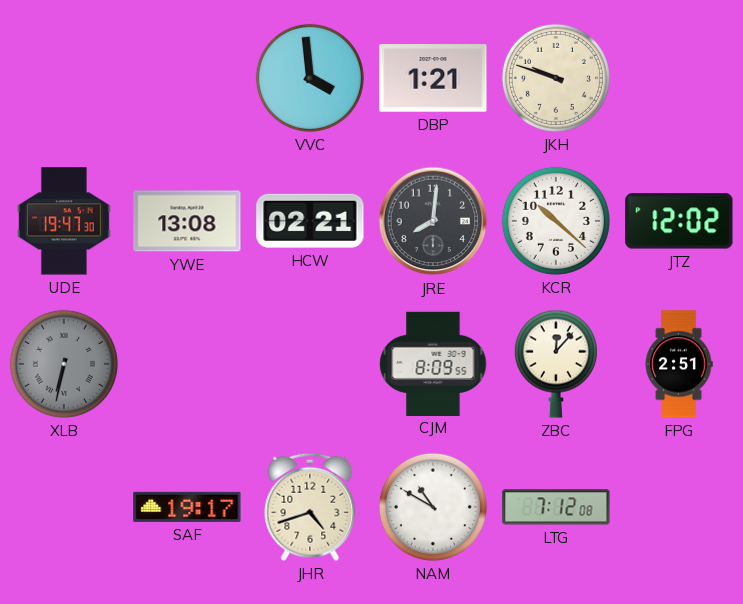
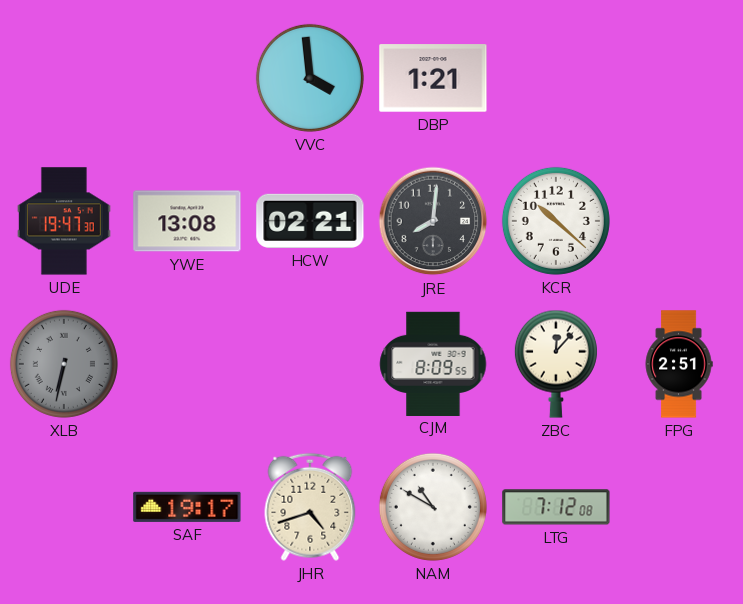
JKH: 9:48 -> none
JTZ: 12:02 -> none
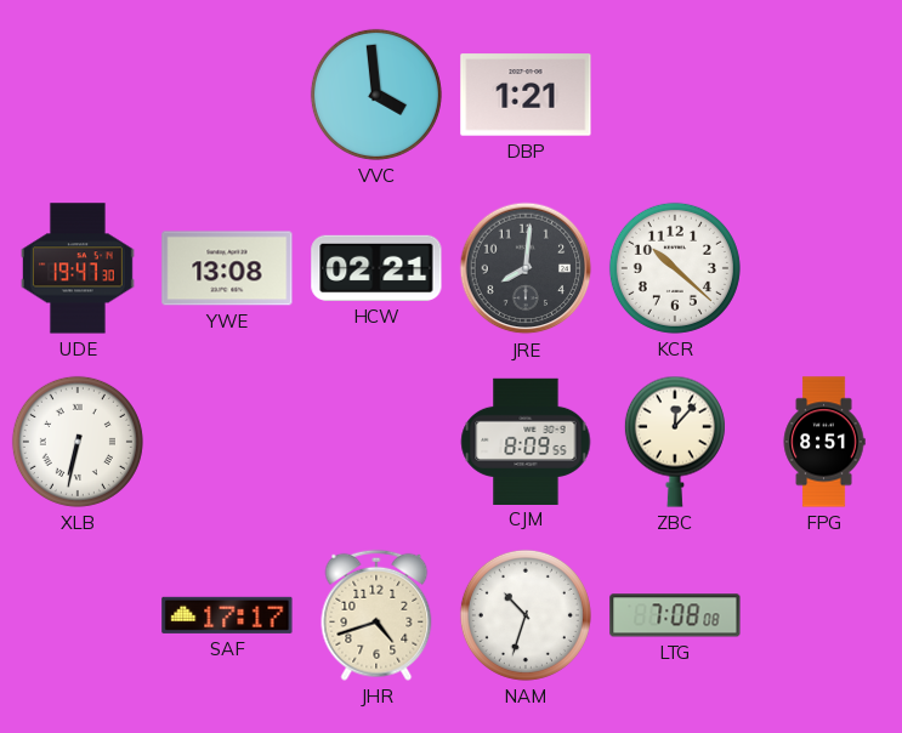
XLB dial: grey -> white
FPG: 2:51 -> 8:51
SAF: 19:17 -> 17:17
NAM: 10:50 -> 10:33
LTG: 7:12 -> 7:08
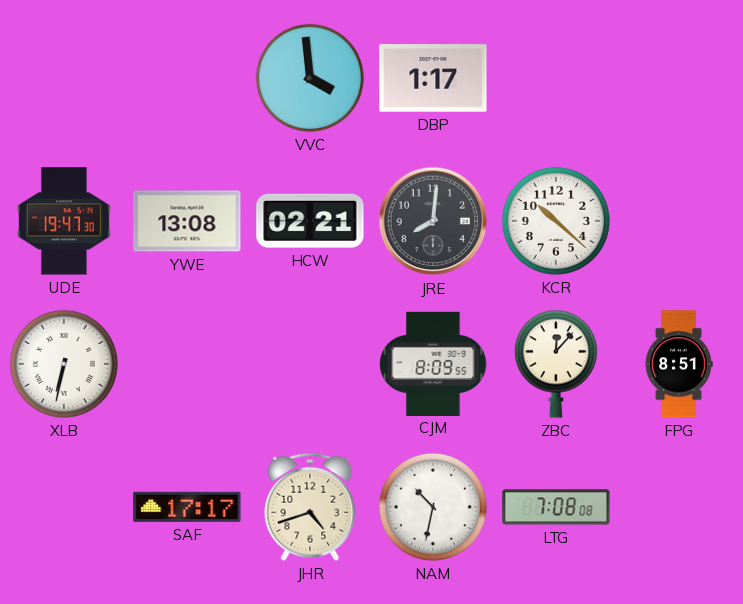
DBP: 1:21 -> 1:17
NAM: 10:33 -> 10:32
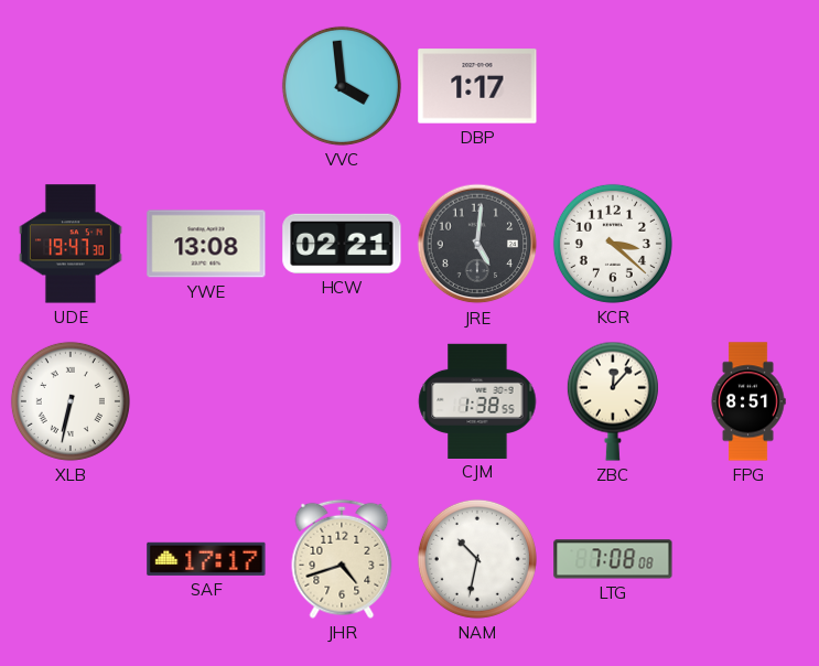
JRE: 8:01 -> 5:01
KCR: 10:22 -> 3:22
CJM: 8:09 -> 1:38
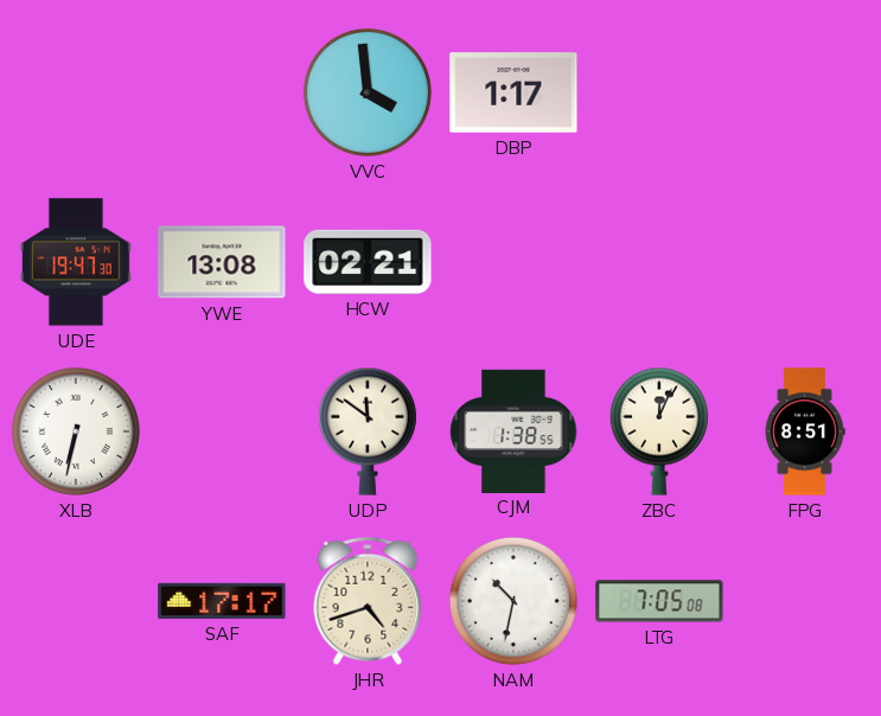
JRE: 5:01 -> none
KCR: 3:22 -> none
UDP: none -> 11:51
ZBC: 12:07 -> 12:04
LTG: 7:08 -> 7:05
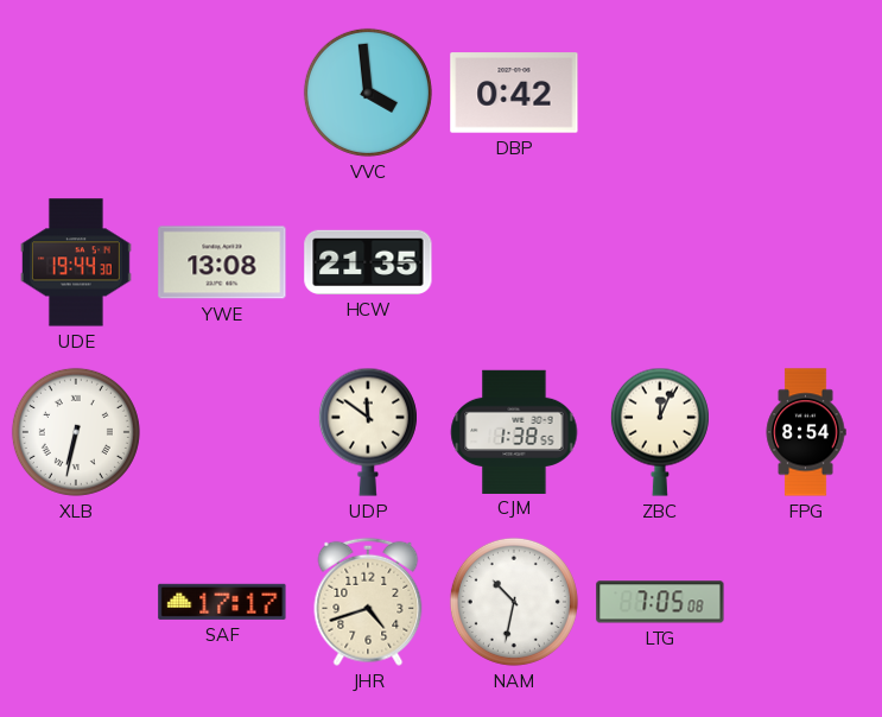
DBP: 1:17 -> 0:42
UDE: 19:47 -> 19:44
HCW: 02:21 -> 21:35
FPG: 8:51 -> 8:54
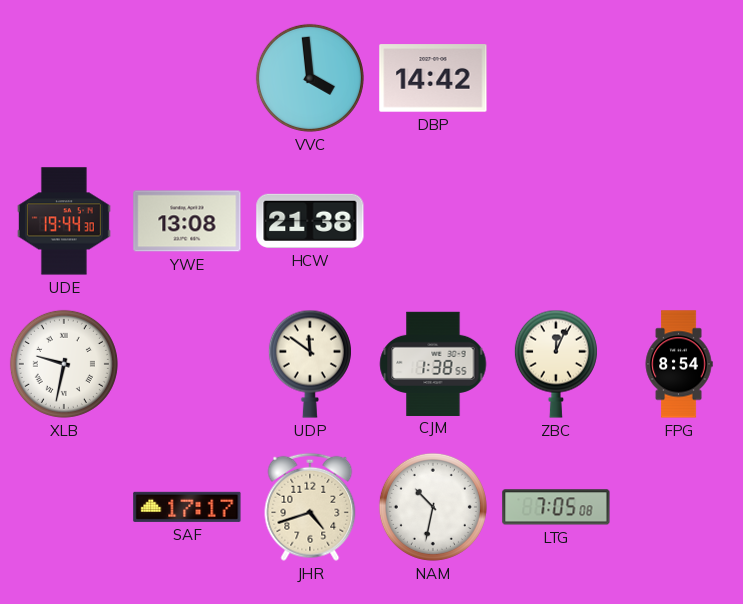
DBP: 0:42 -> 14:42
HCW: 21:35 -> 21:38
XLB: 6:32 -> 9:32
